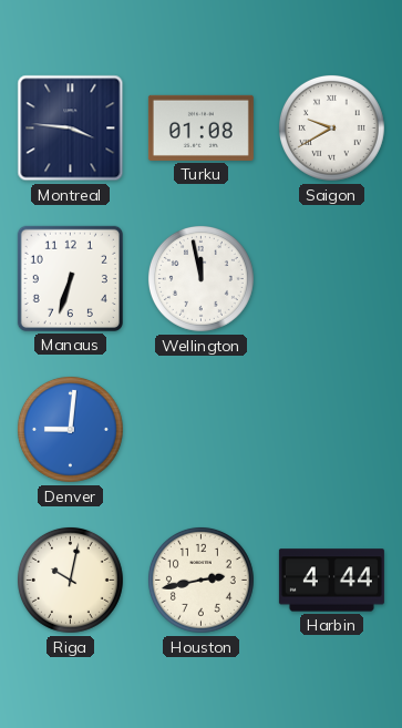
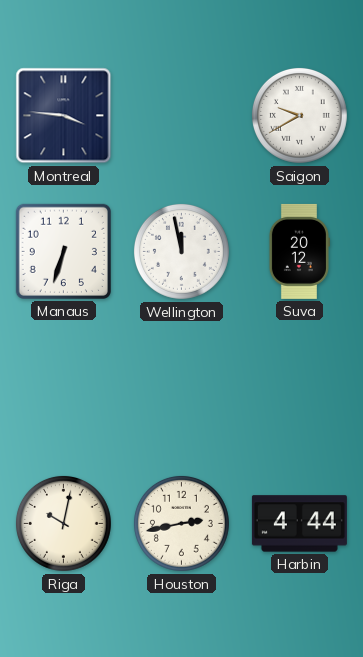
Turku: 01:08 -> none
Suva: none -> 20:12
Denver: 9:01 -> none
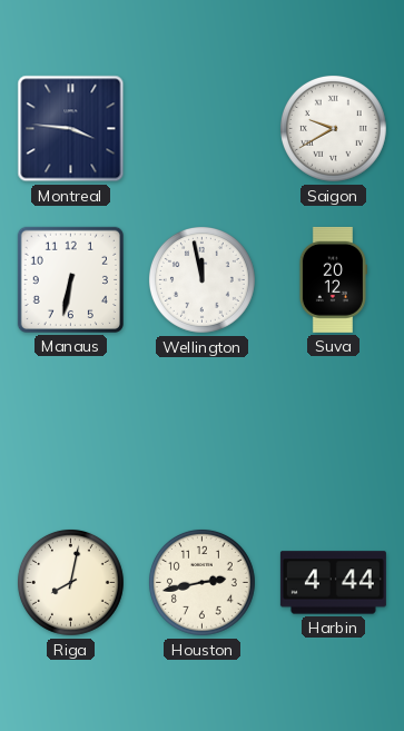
Manaus: 6:33 -> 6:32
Riga: 10:02 -> 8:02
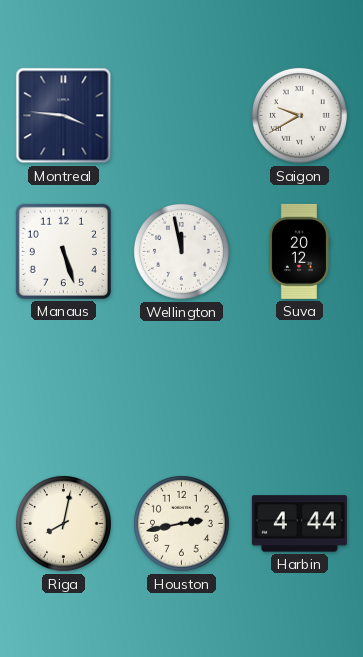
Manaus: 6:32 -> 5:27
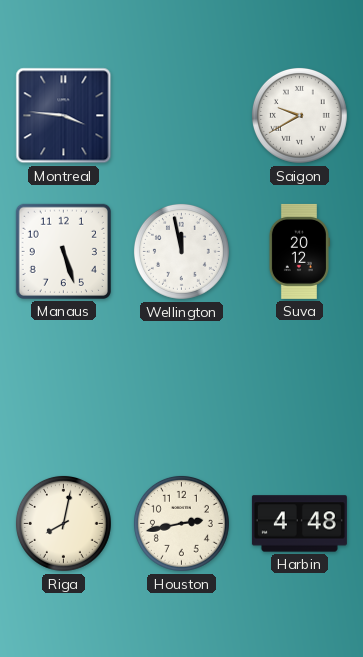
Harbin: 4:44 -> 4:48
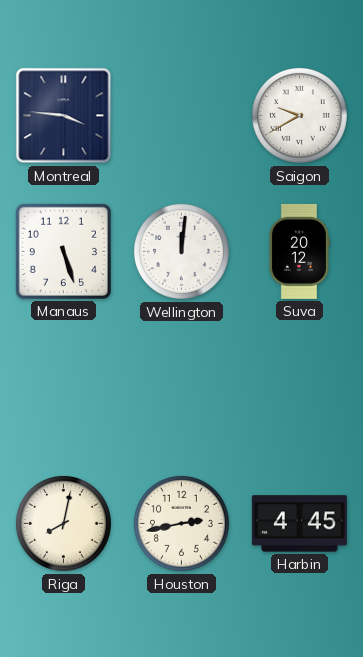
Wellington: 11:58 -> 12:01
Harbin: 4:48 -> 4:45
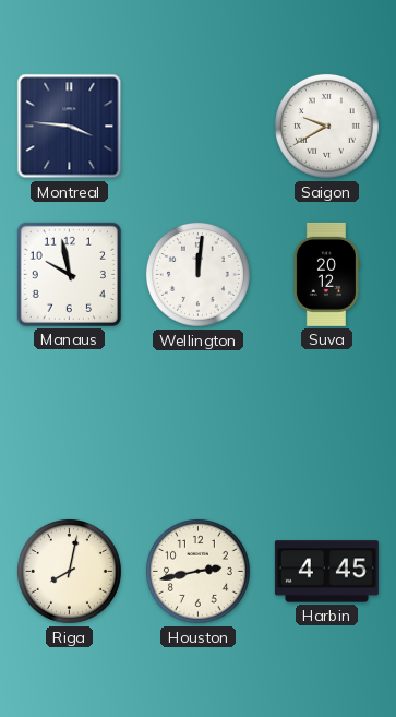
Manaus: 5:27 -> 9:58
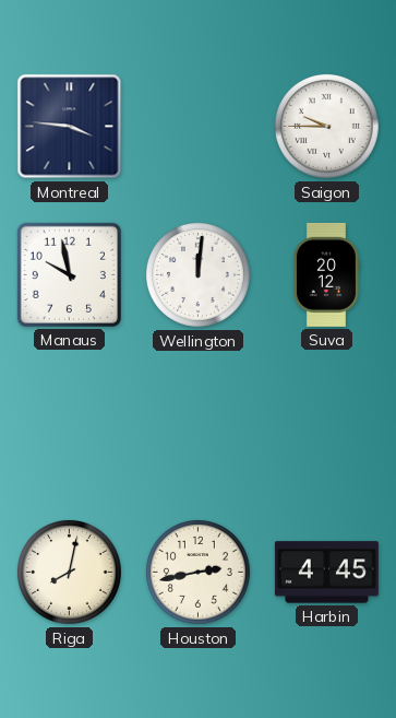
Saigon: 9:40 -> 9:45
